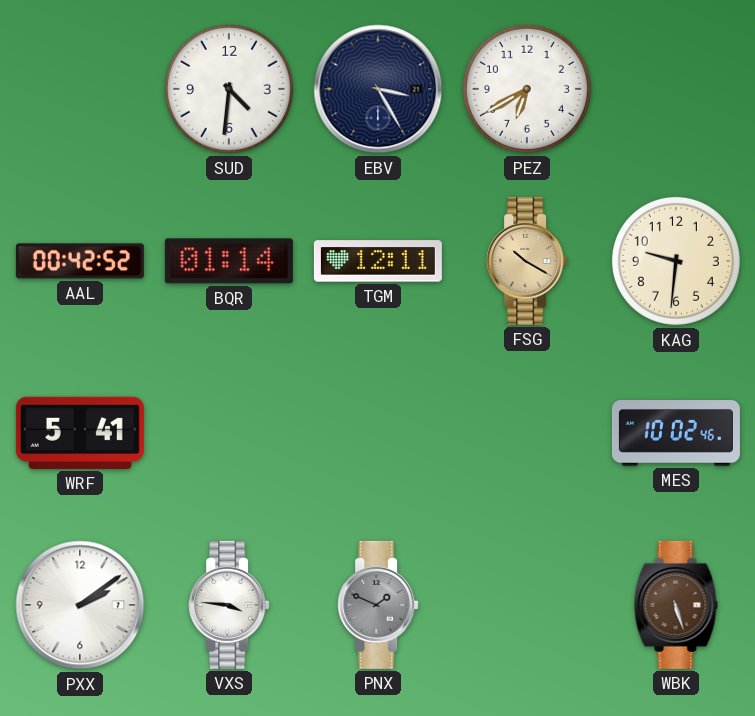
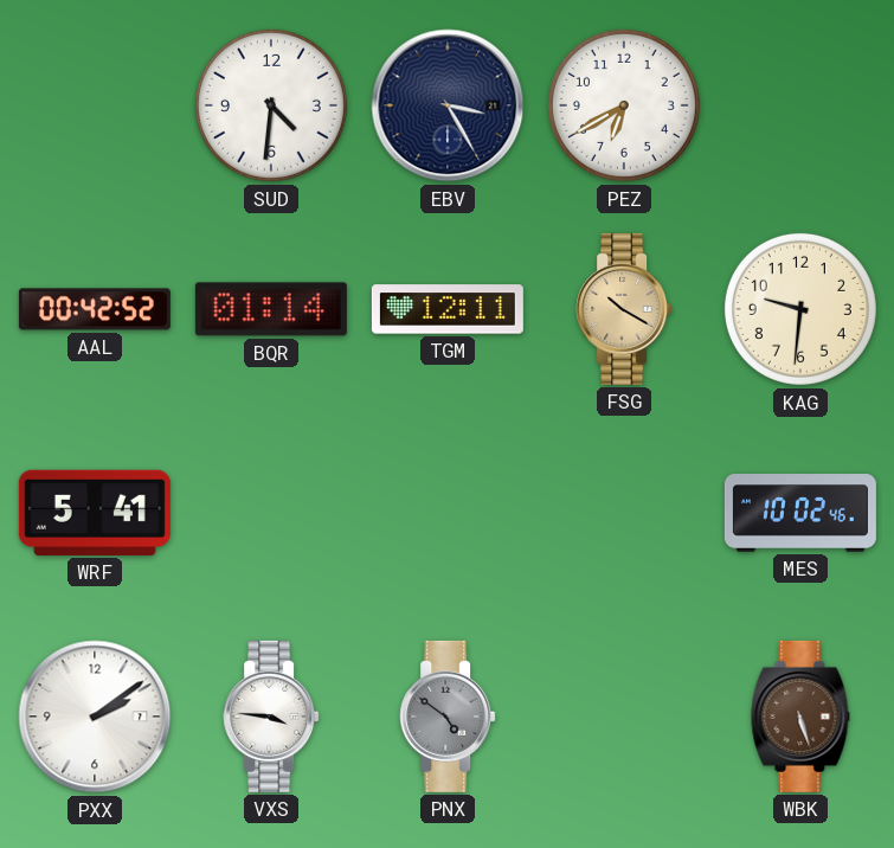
PNX: 1:49 -> 4:51
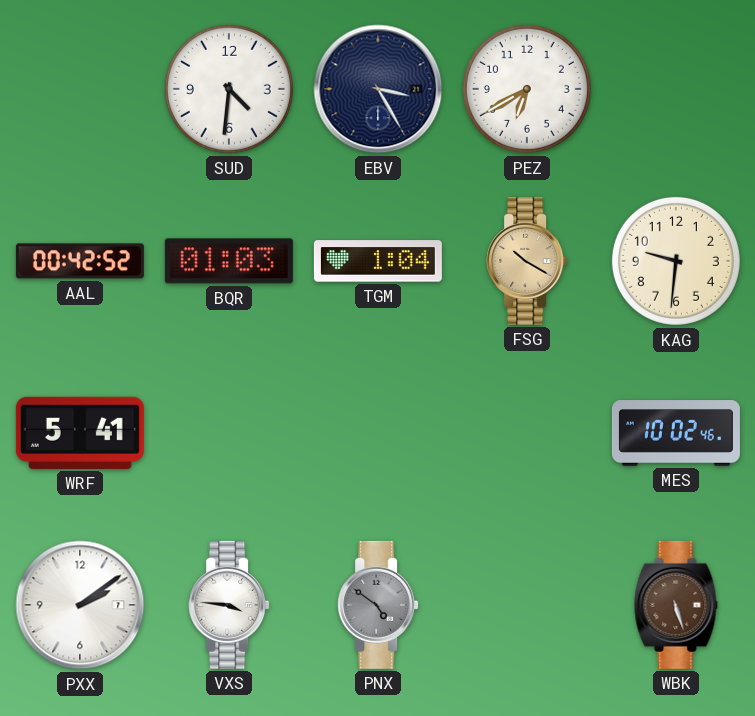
BQR: 01:14 -> 01:03
TGM: 12:11 -> 1:04
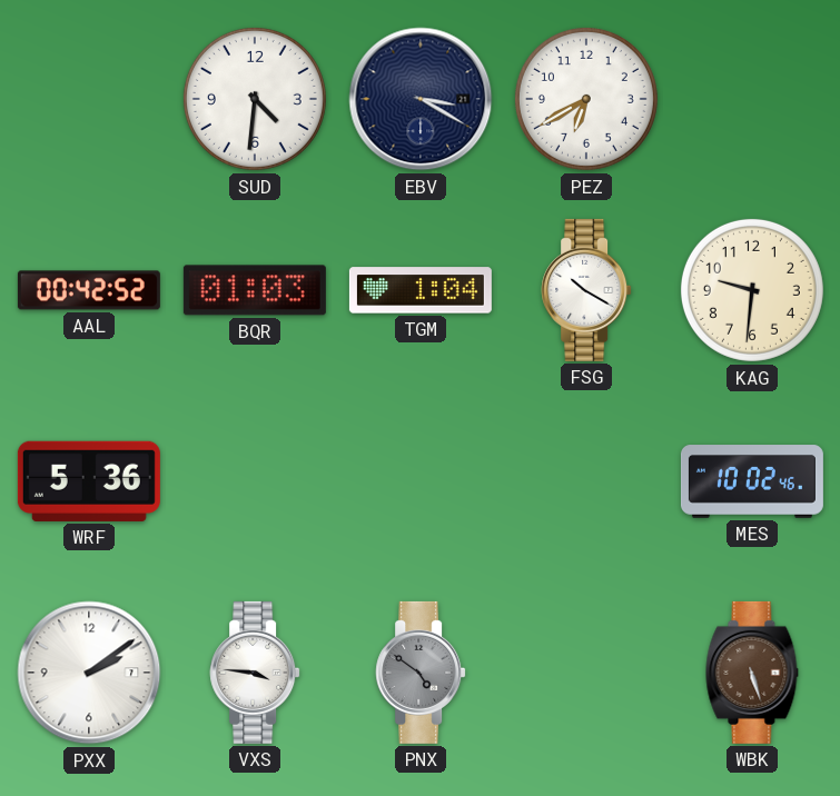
EBV: 3:25 -> 3:20
FSG dial: champagne -> white
WRF: 5:41 -> 5:36
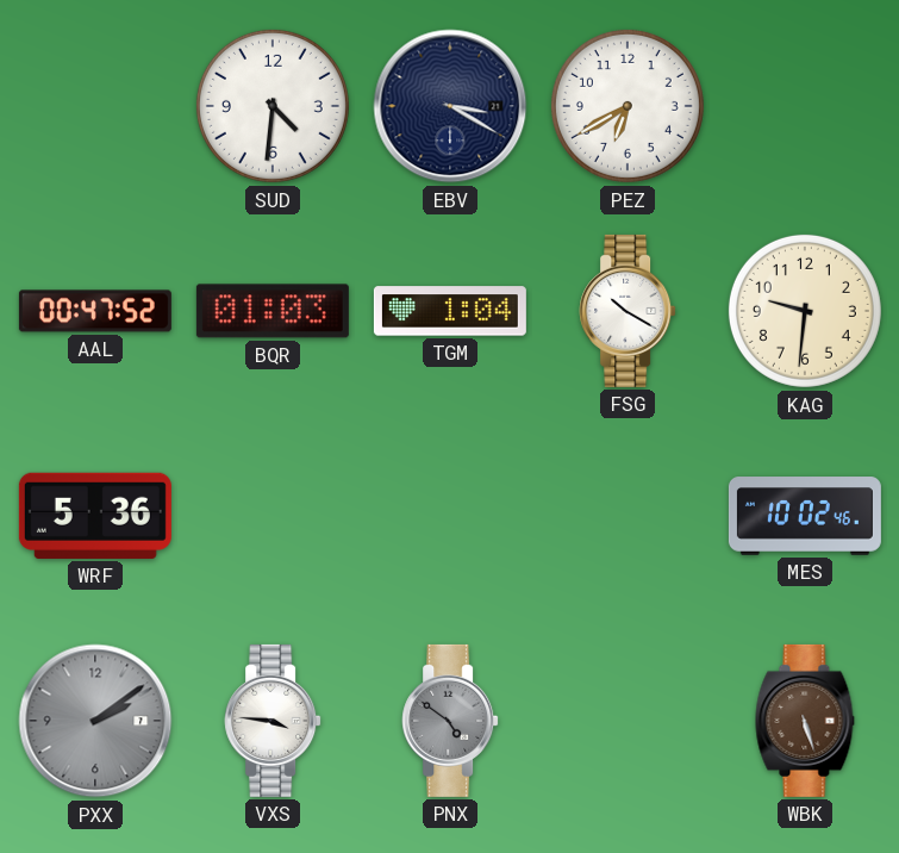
AAL: 00:42 -> 00:47
PXX dial: white -> grey
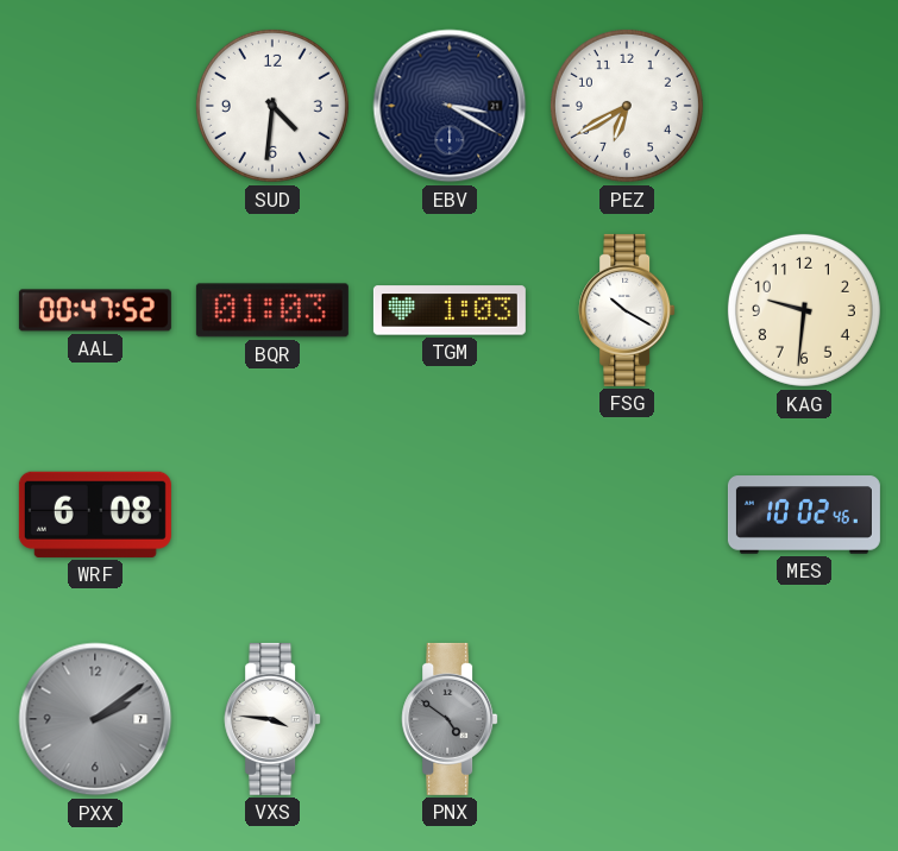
TGM: 1:04 -> 1:03
WRF: 5:36 -> 6:08
WBK: 5:27 -> none
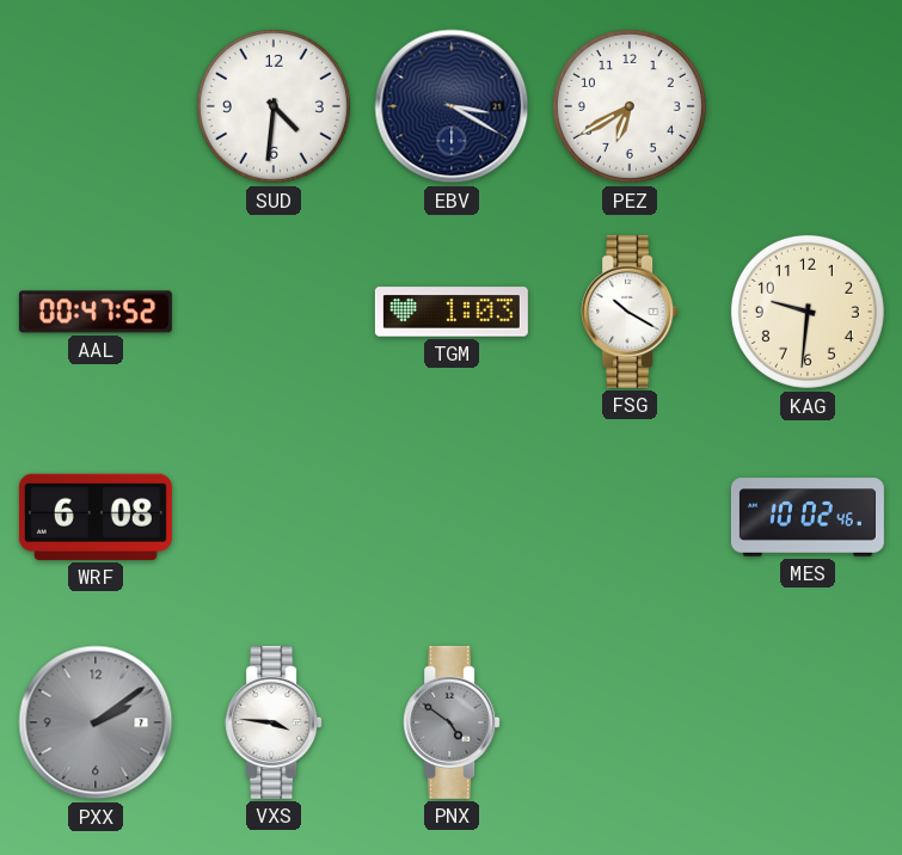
BQR: 01:03 -> none
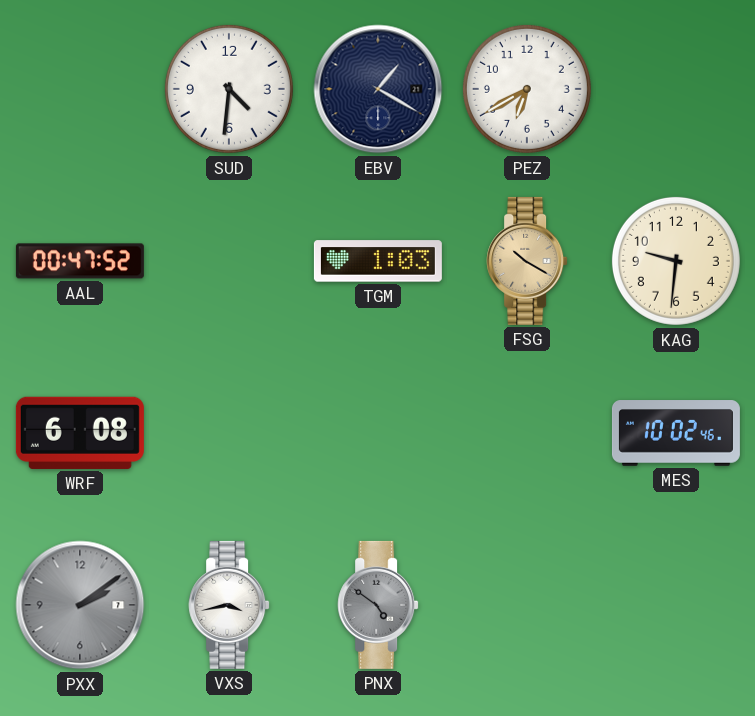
EBV: 3:20 -> 1:20
FSG dial: white -> champagne
VXS: 3:46 -> 3:43
